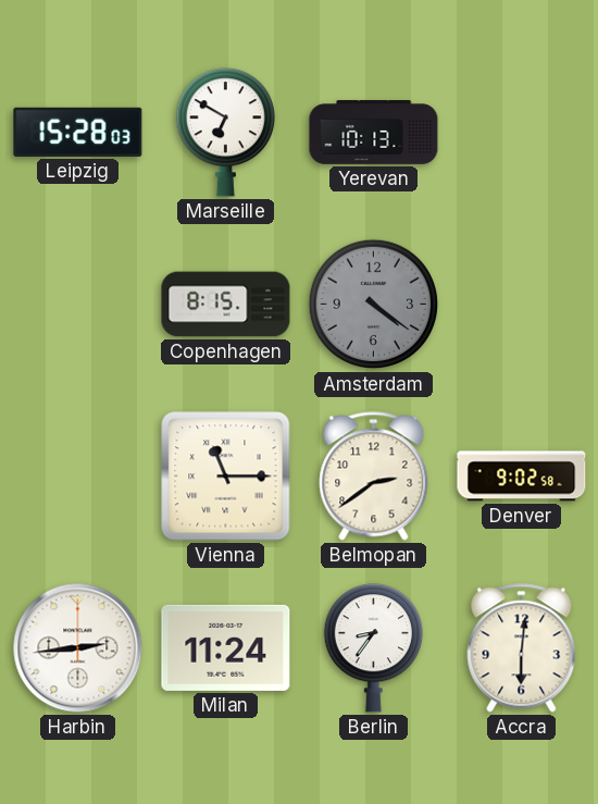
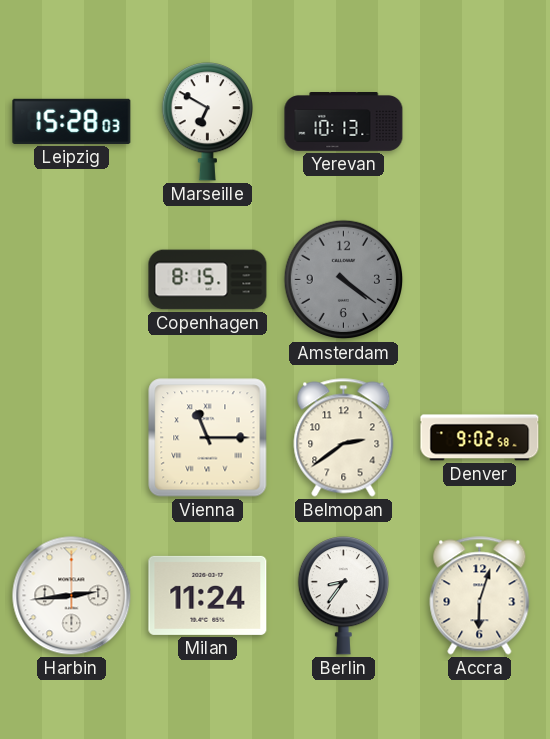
Accra: 6:01 -> 6:03
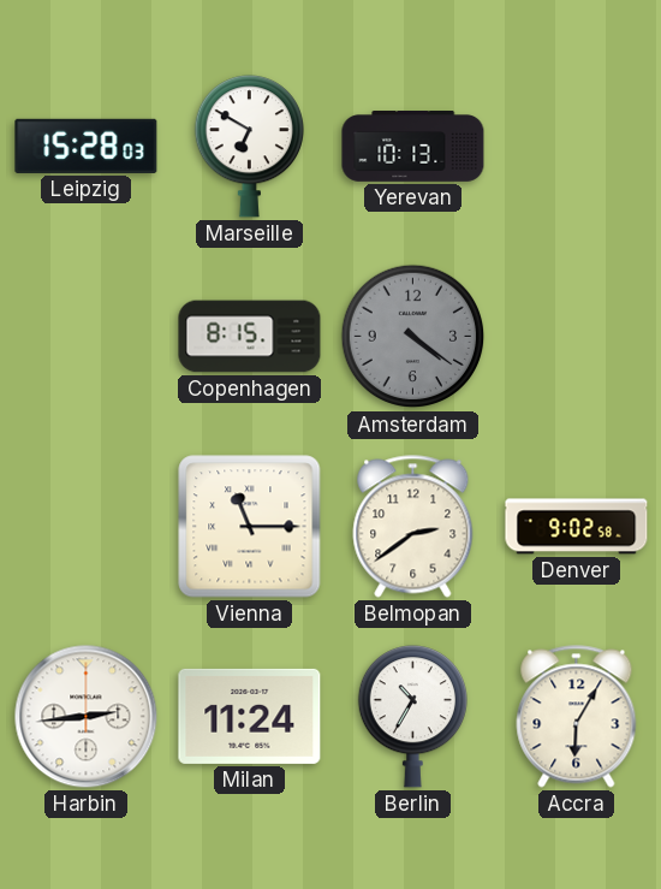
Berlin: 8:36 -> 10:35
Accra: 6:03 -> 6:05
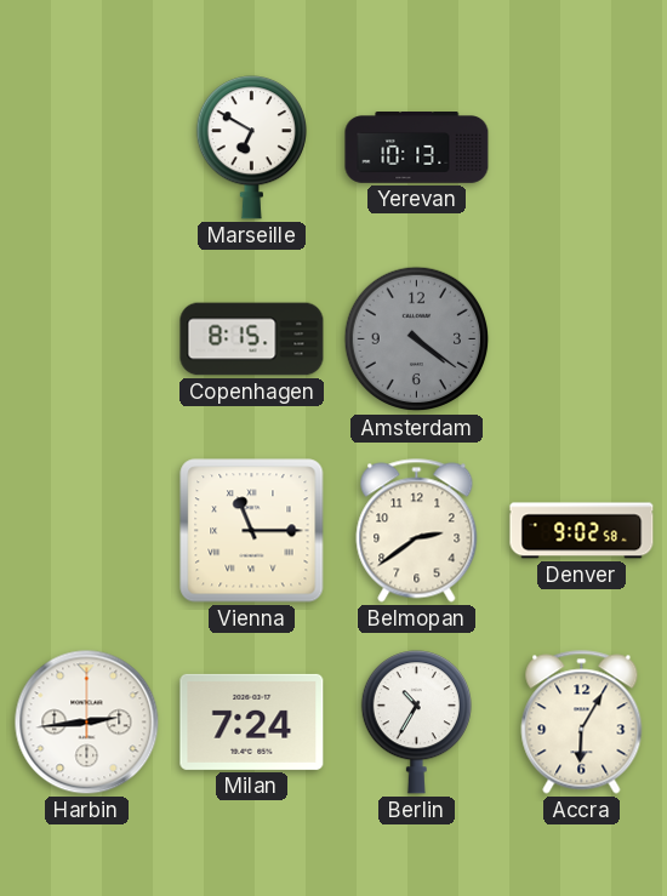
Leipzig: 15:28 -> none
Milan: 11:24 -> 7:24
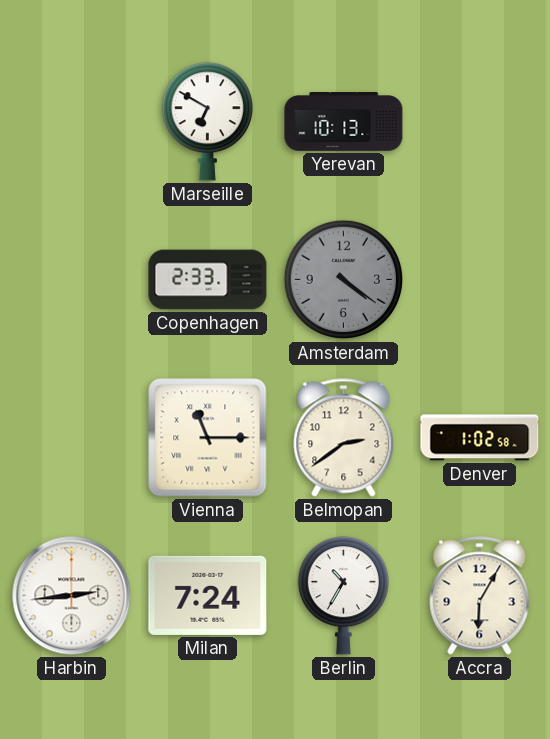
Copenhagen: 8:15 -> 2:33
Denver: 9:02 -> 1:02
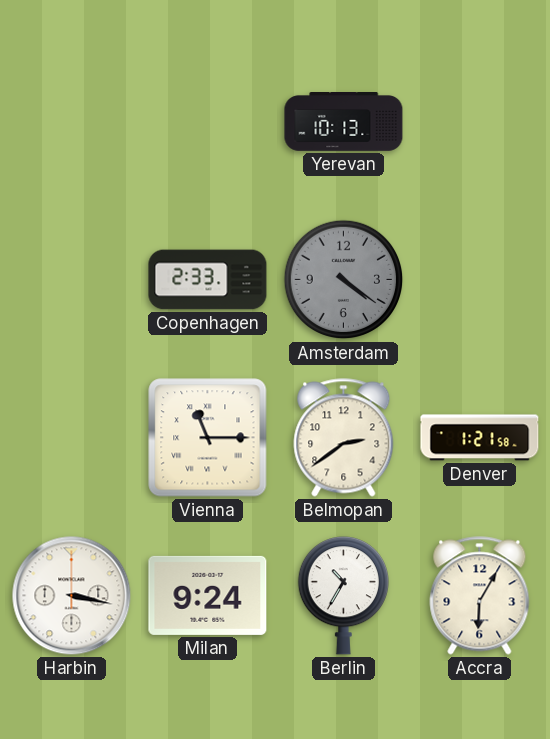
Marseille: 6:50 -> none
Denver: 1:02 -> 1:21
Harbin: 2:44 -> 3:17
Milan: 7:24 -> 9:24
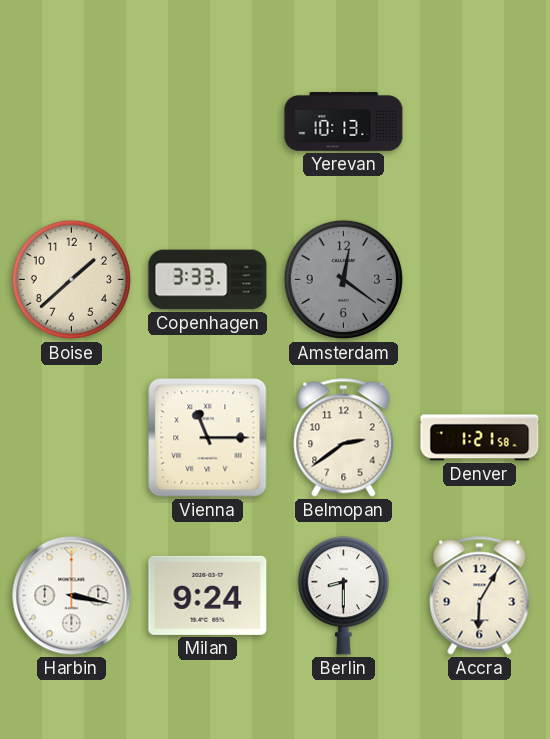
Boise: none -> 1:38
Copenhagen: 2:33 -> 3:33
Amsterdam: 4:21 -> 12:21
Berlin: 10:35 -> 8:30
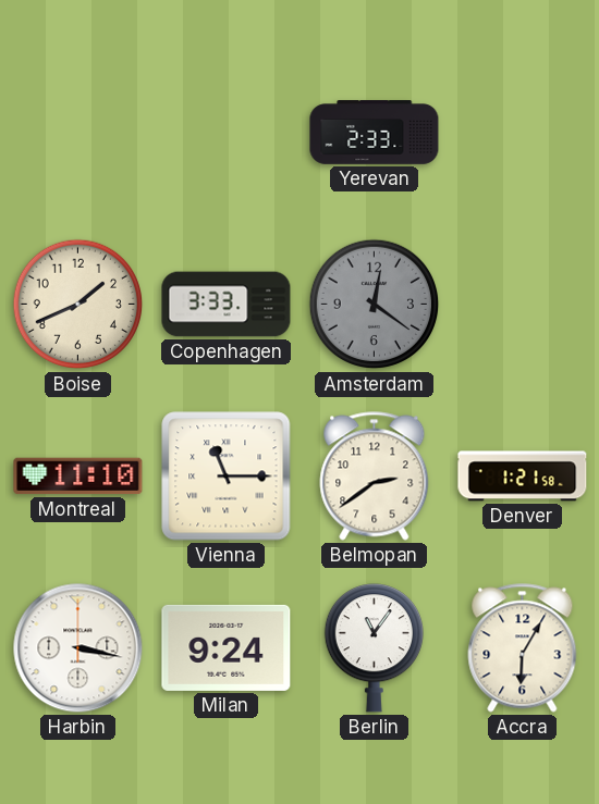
Yerevan: 10:13 -> 2:33
Boise: 1:38 -> 1:41
Montreal: none -> 11:10
Berlin: 8:30 -> 11:06
